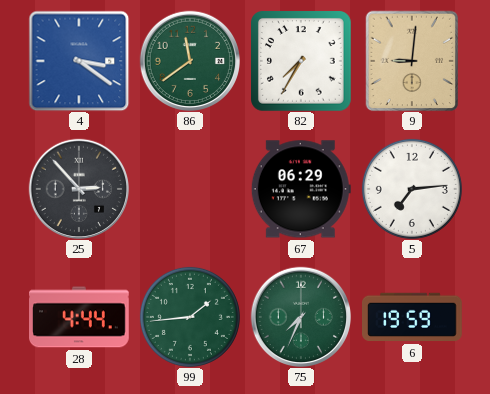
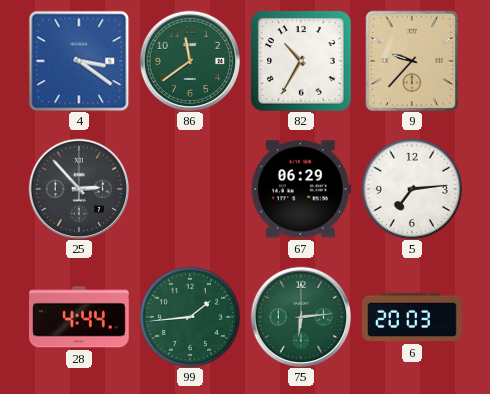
82: 7:35 -> 10:35
9: 9:01 -> 9:37
75: 7:34 -> 6:14
6: 19:59 -> 20:03
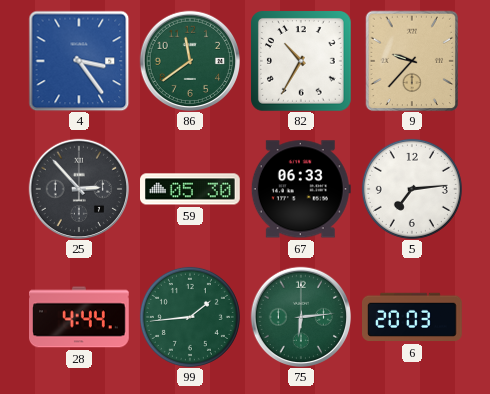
4: 3:21 -> 3:24
59: none -> 05:30
67: 06:29 -> 06:33
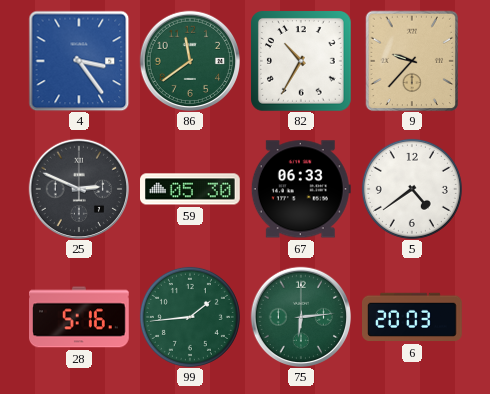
25: 2:53 -> 2:49
5: 7:14 -> 4:39
28: 4:44 -> 5:16
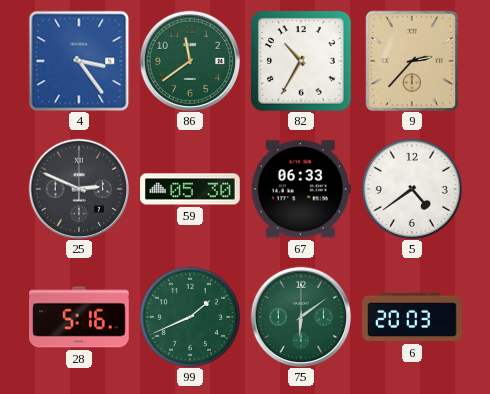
9: 9:37 -> 2:37
99: 1:44 -> 1:41
75: 6:14 -> 6:09
